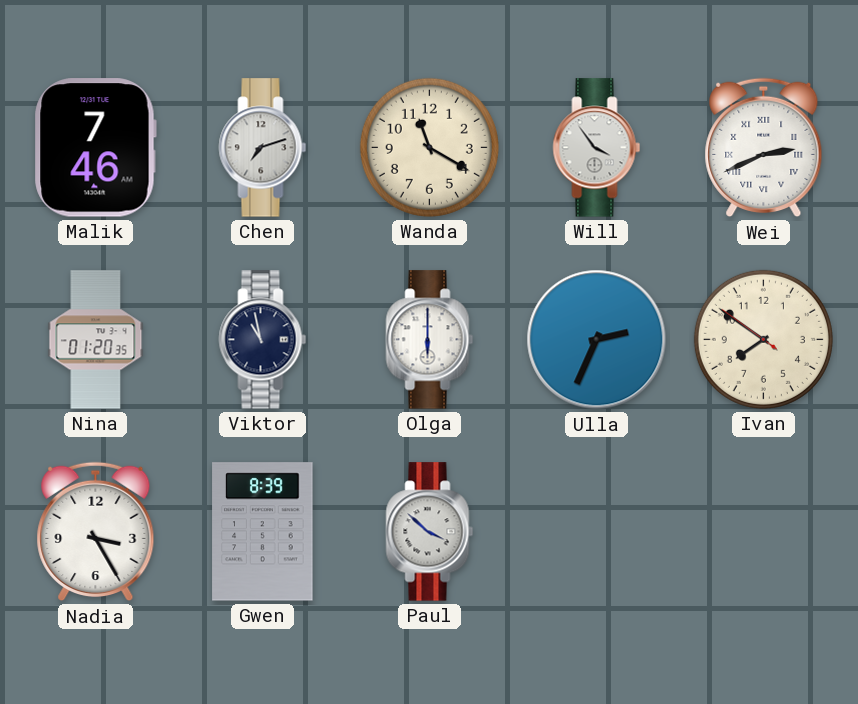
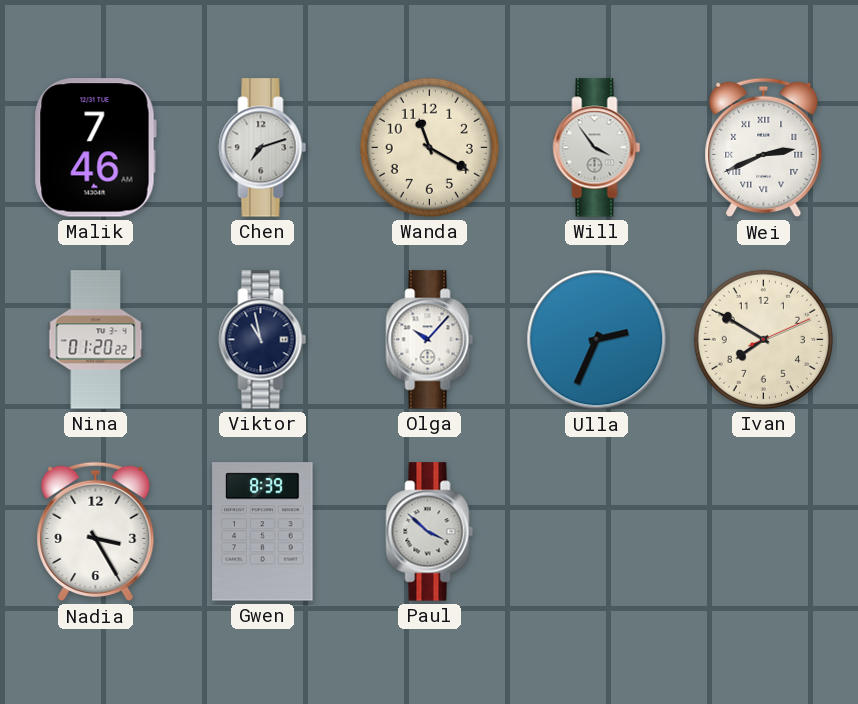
Nina: 01:20:35 -> 01:20:22
Olga: 6:00 -> 10:07
Ivan: 7:50:51 -> 7:50:11
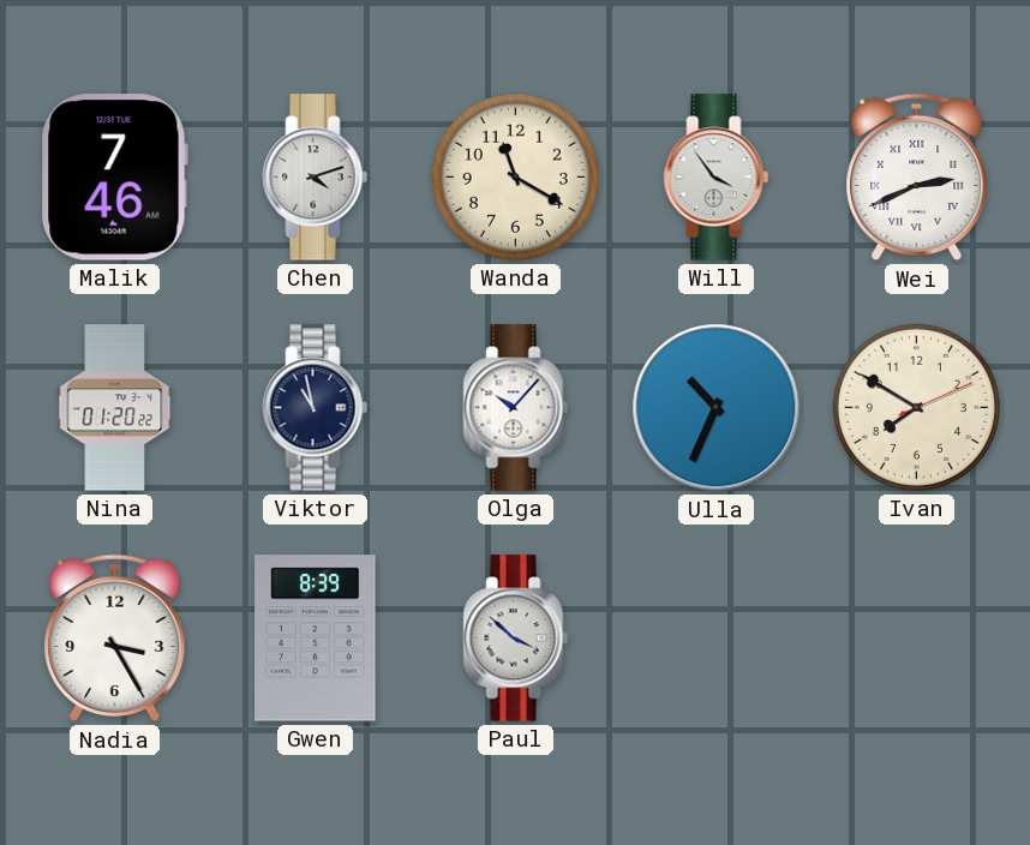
Chen: 7:12 -> 4:12
Ulla: 2:34 -> 10:34
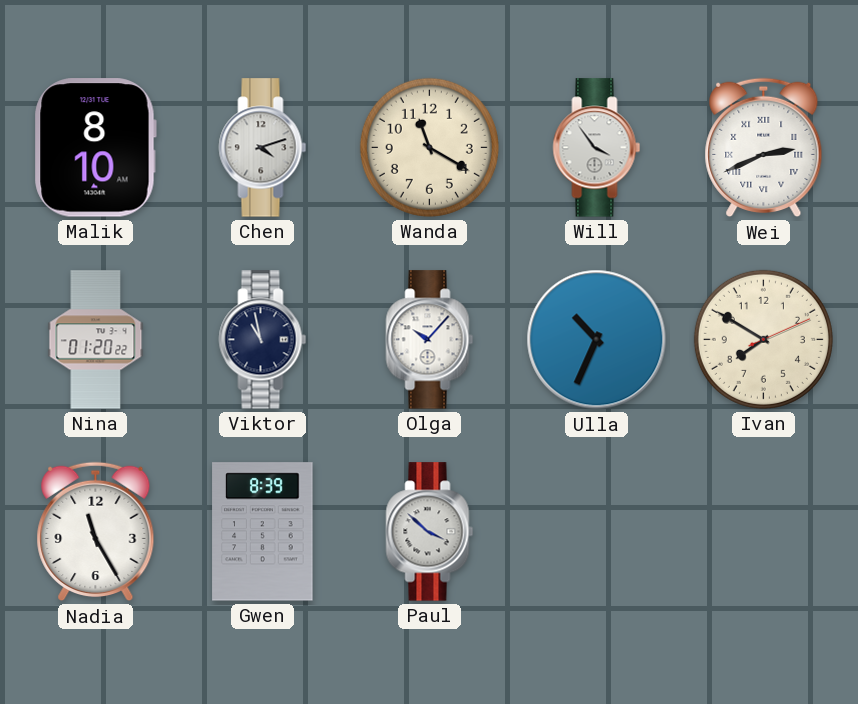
Malik: 7:46 -> 8:10
Nadia: 3:25 -> 11:25
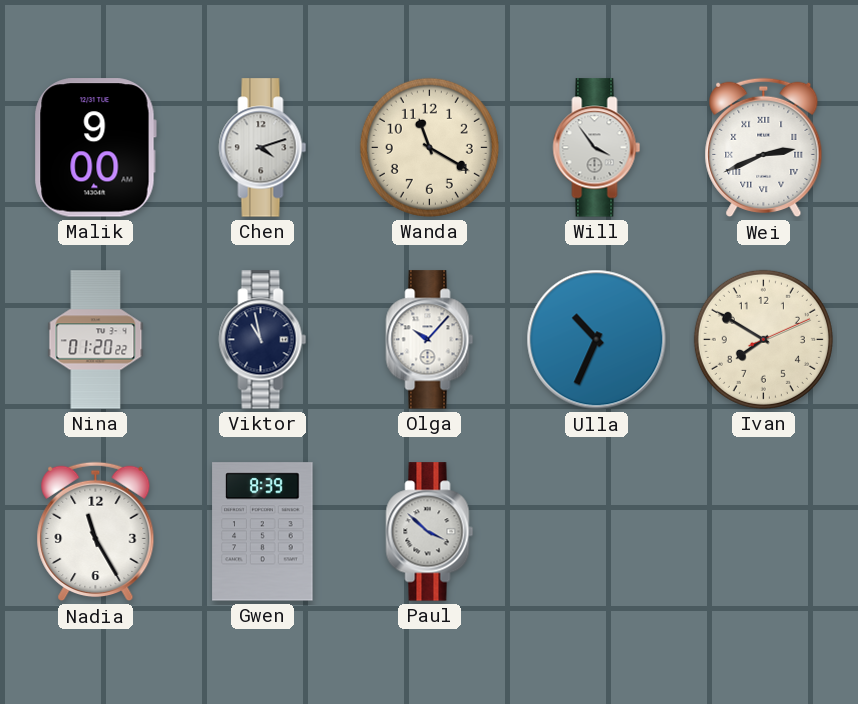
Malik: 8:10 -> 9:00
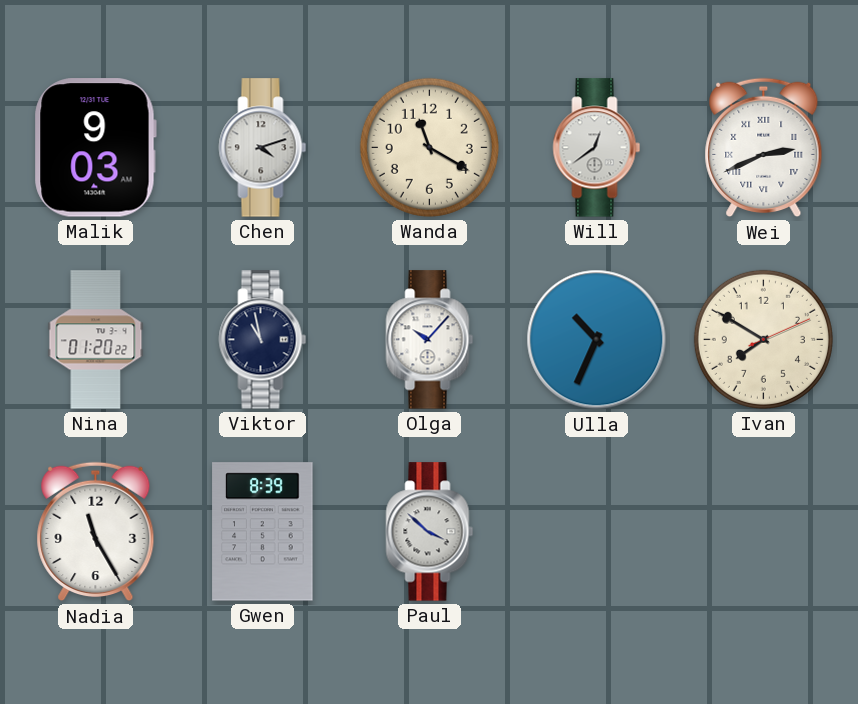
Malik: 9:00 -> 9:03
Will: 3:54 -> 12:39
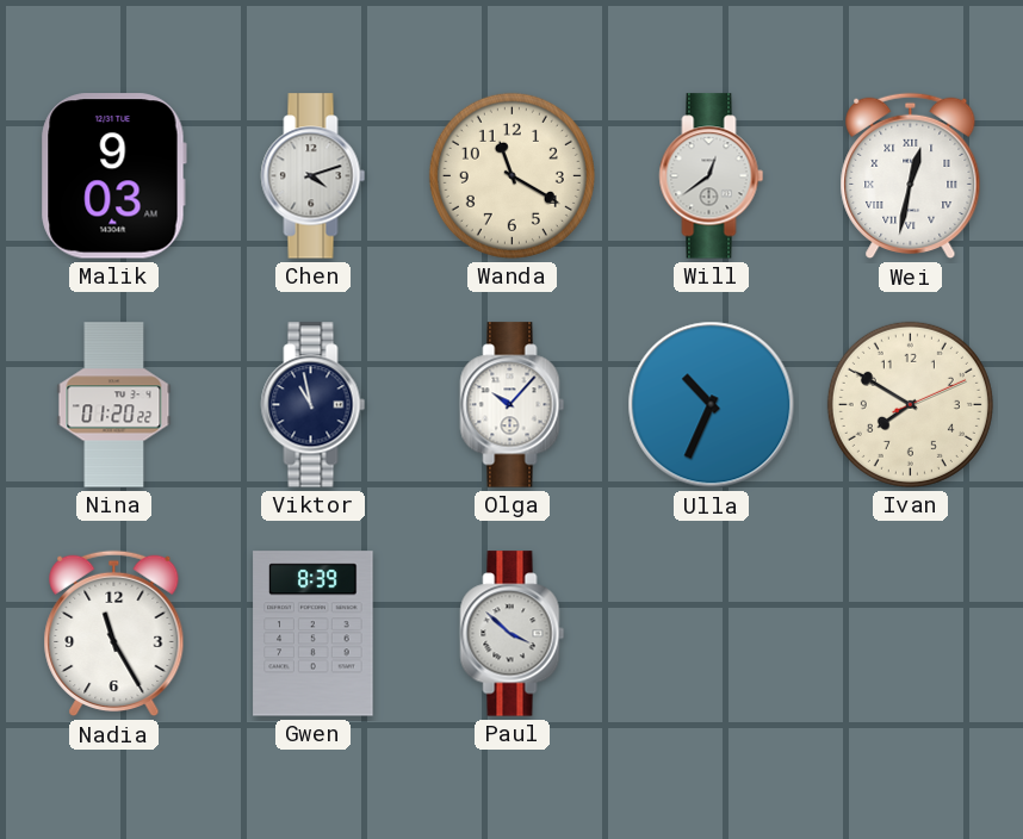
Wei: 2:41 -> 12:32
